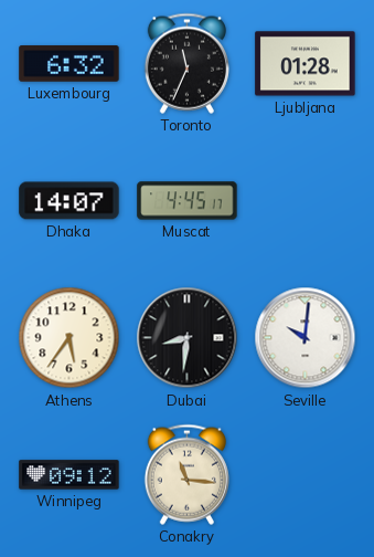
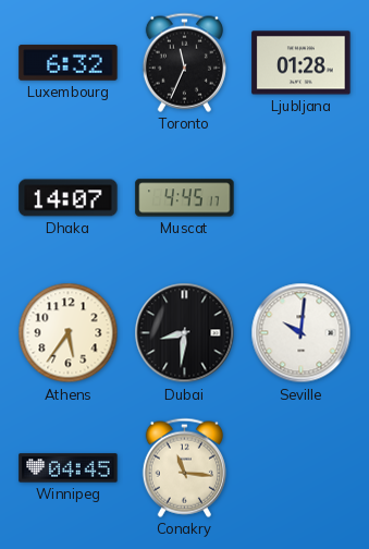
Winnipeg: 09:12 -> 04:45
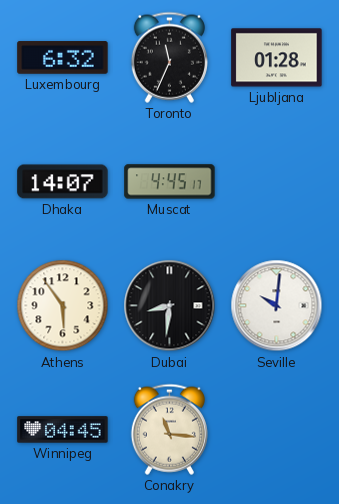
Athens: 5:36 -> 5:54
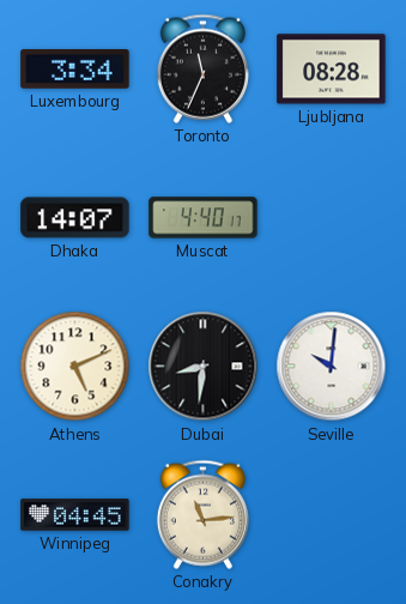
Luxembourg: 6:32 -> 3:34
Ljubljana: 01:28 -> 08:28
Muscat: 4:45 -> 4:40
Athens: 5:54 -> 5:11
Conakry: 11:16 -> 11:14
